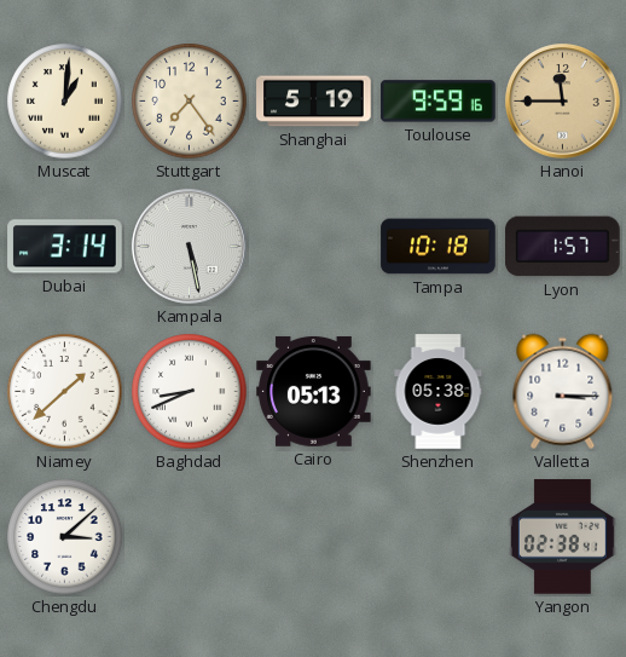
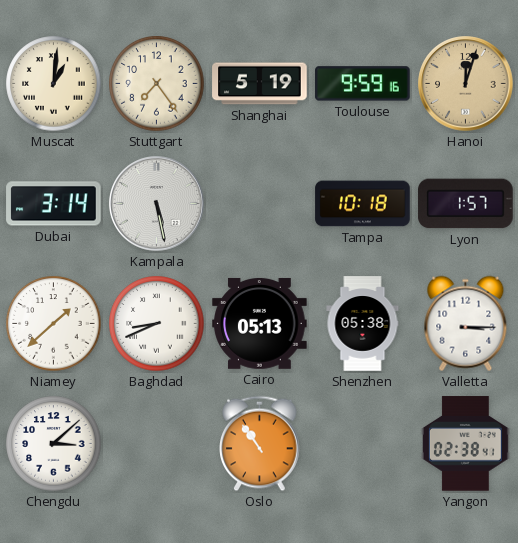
Hanoi: 11:45 -> 12:03
Oslo: none -> 10:54
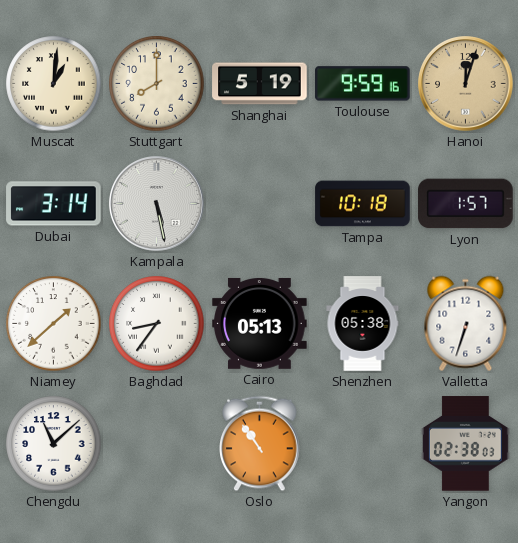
Stuttgart: 7:24 -> 8:00
Baghdad: 8:41 -> 8:36
Valletta: 3:15 -> 6:33
Chengdu: 3:08 -> 11:08
Yangon: 02:38:41 -> 02:38:03
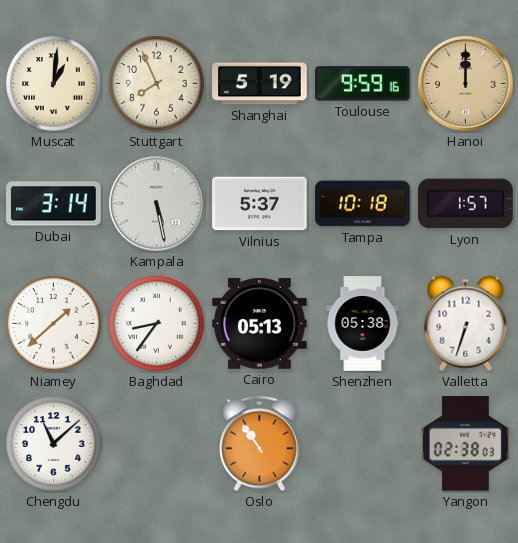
Stuttgart: 8:00 -> 7:56
Hanoi: 12:03 -> 12:00
Vilnius: none -> 5:37
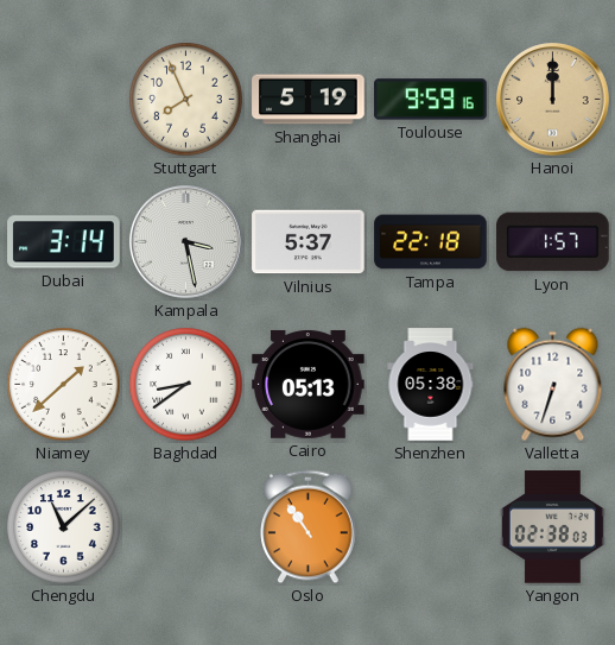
Muscat: 1:01 -> none
Kampala: 5:28 -> 3:28
Tampa: 10:18 -> 22:18
Baghdad: 8:36 -> 8:39
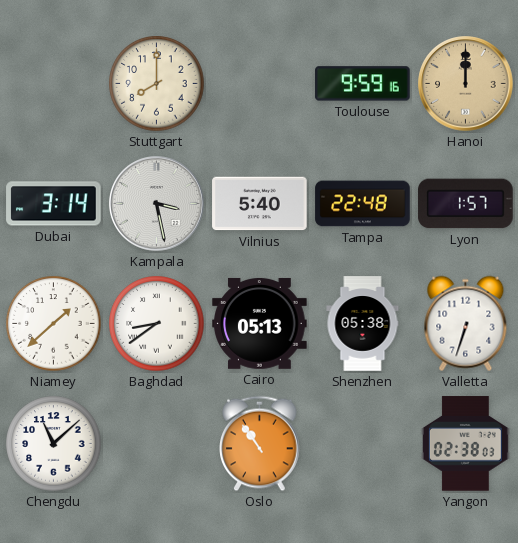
Stuttgart: 7:56 -> 8:00
Shanghai: 5:19 -> none
Vilnius: 5:37 -> 5:40
Tampa: 22:18 -> 22:48
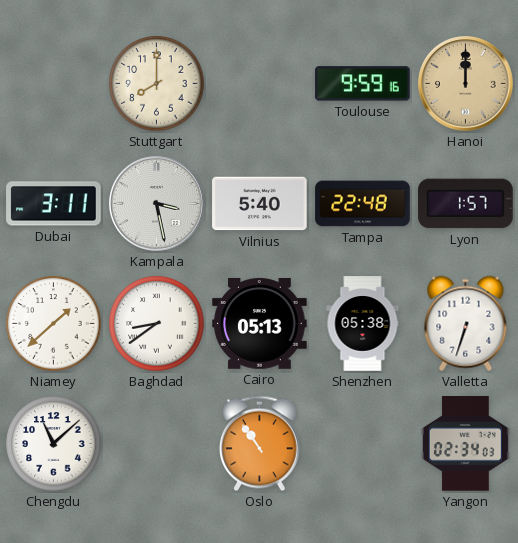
Dubai: 3:14 -> 3:11
Yangon: 02:38 -> 02:34
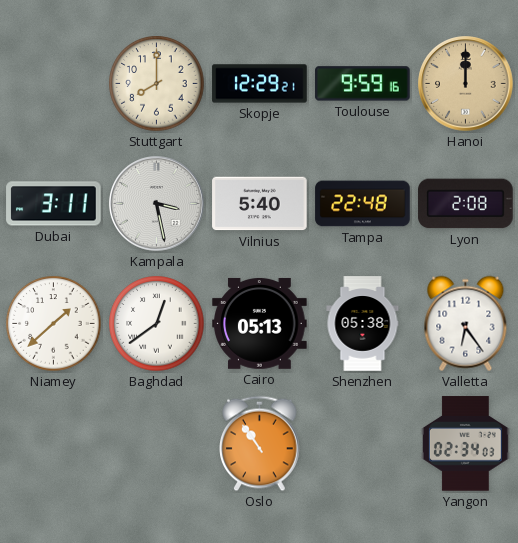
Skopje: none -> 12:29
Lyon: 1:57 -> 2:08
Baghdad: 8:39 -> 12:39
Valletta: 6:33 -> 6:24
Chengdu: 11:08 -> none
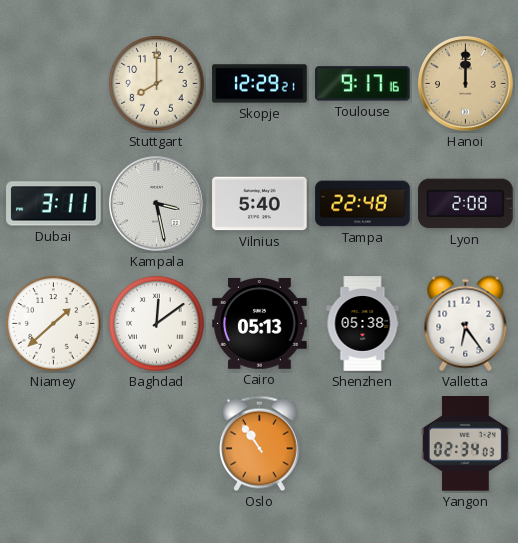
Toulouse: 9:59 -> 9:17
Baghdad: 12:39 -> 12:09
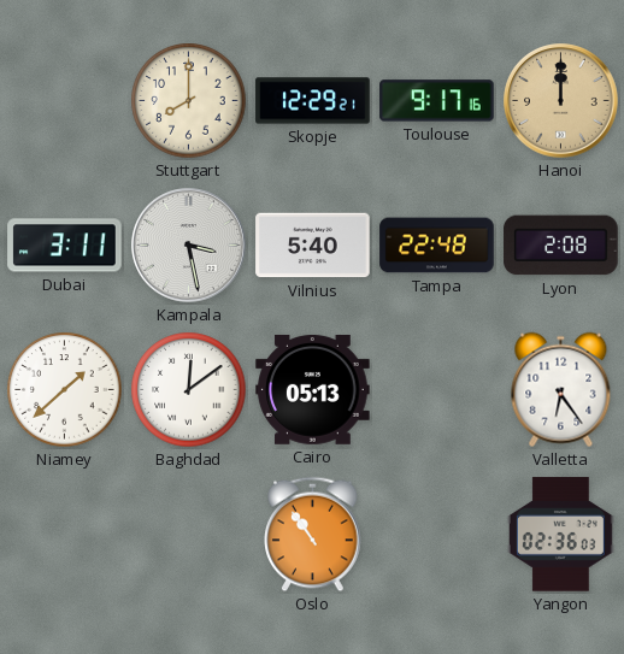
Shenzhen: 05:38 -> none
Yangon: 02:34 -> 02:36
